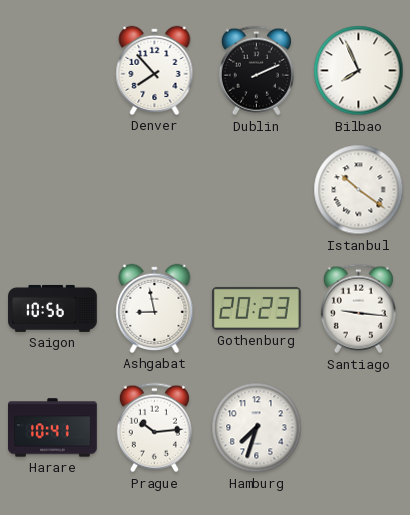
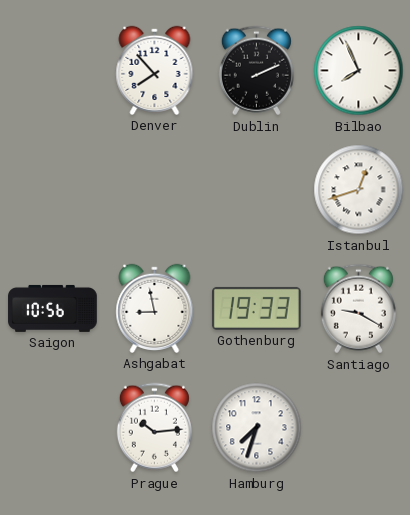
Istanbul: 10:21 -> 12:42
Gothenburg: 20:23 -> 19:33
Santiago: 9:16 -> 9:20
Harare: 10:41 -> none
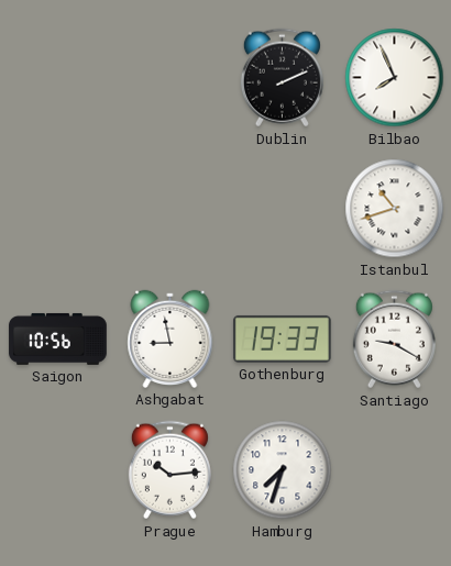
Denver: 7:53 -> none
Istanbul: 12:42 -> 10:42
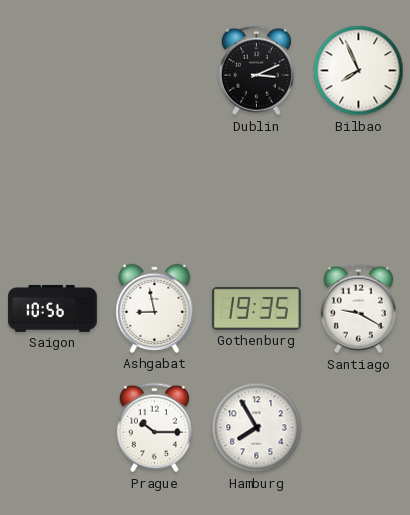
Dublin: 2:11 -> 3:11
Istanbul: 10:42 -> none
Gothenburg: 19:33 -> 19:35
Prague: 10:14 -> 10:15
Hamburg: 7:33 -> 7:55
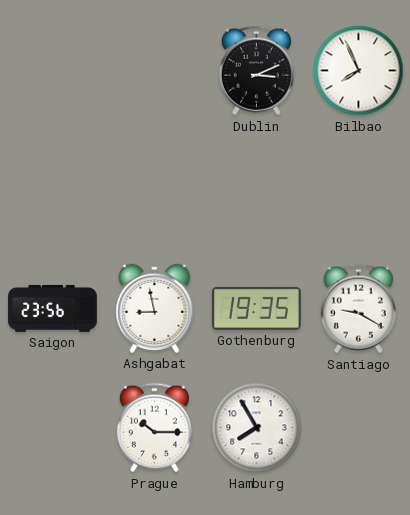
Saigon: 10:56 -> 23:56
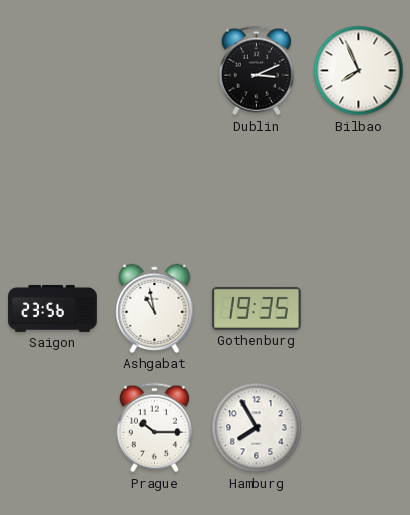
Ashgabat: 8:58 -> 10:58
Santiago: 9:20 -> none
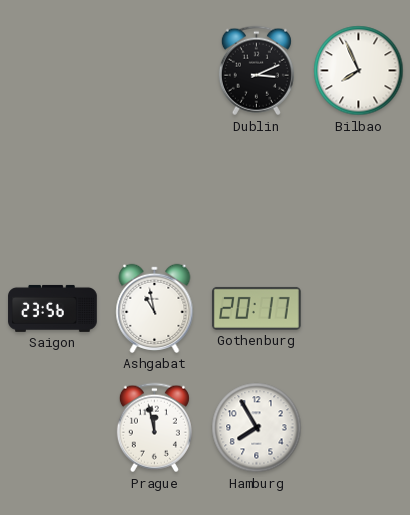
Gothenburg: 19:35 -> 20:17
Prague: 10:15 -> 11:58
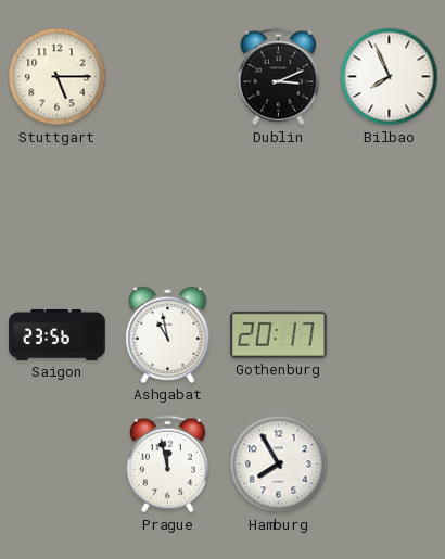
Stuttgart: none -> 5:15
